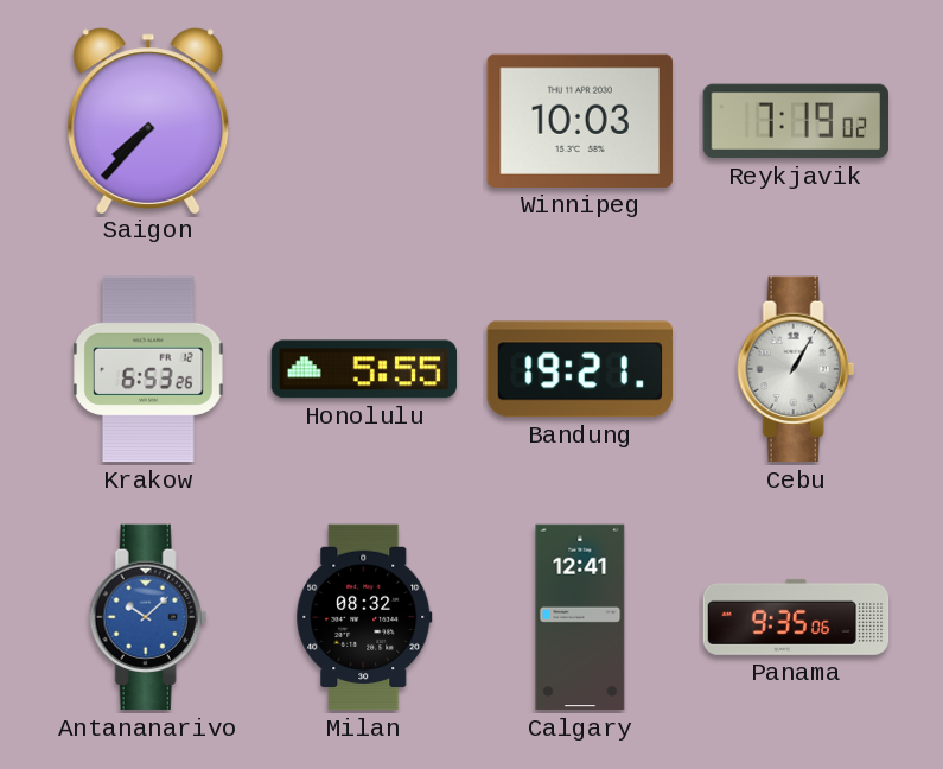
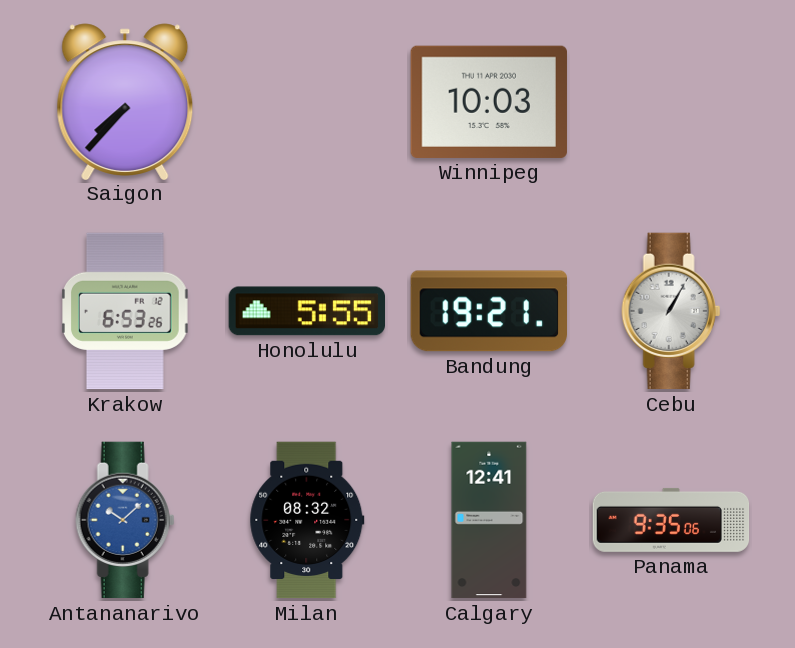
Reykjavik: 7:19 -> none
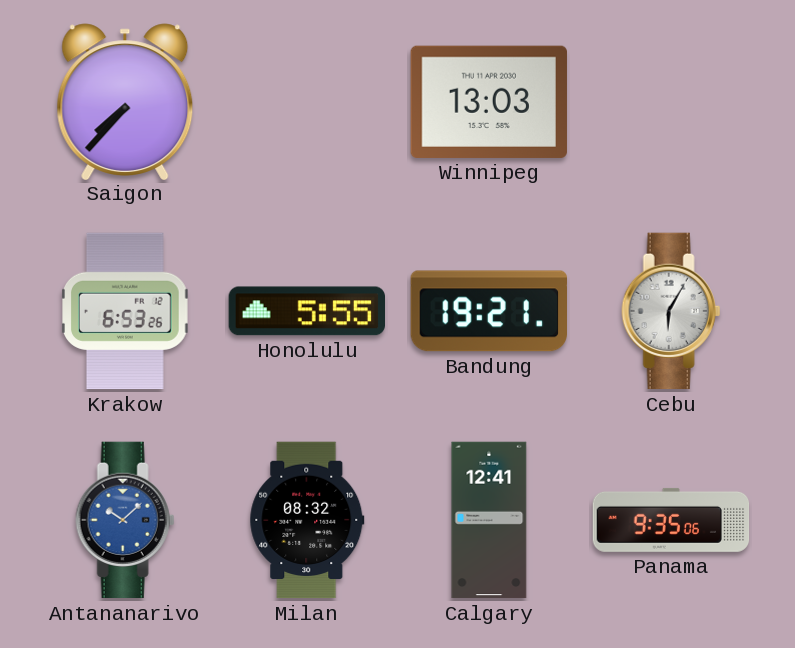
Winnipeg: 10:03 -> 13:03
Cebu: 1:05 -> 6:05
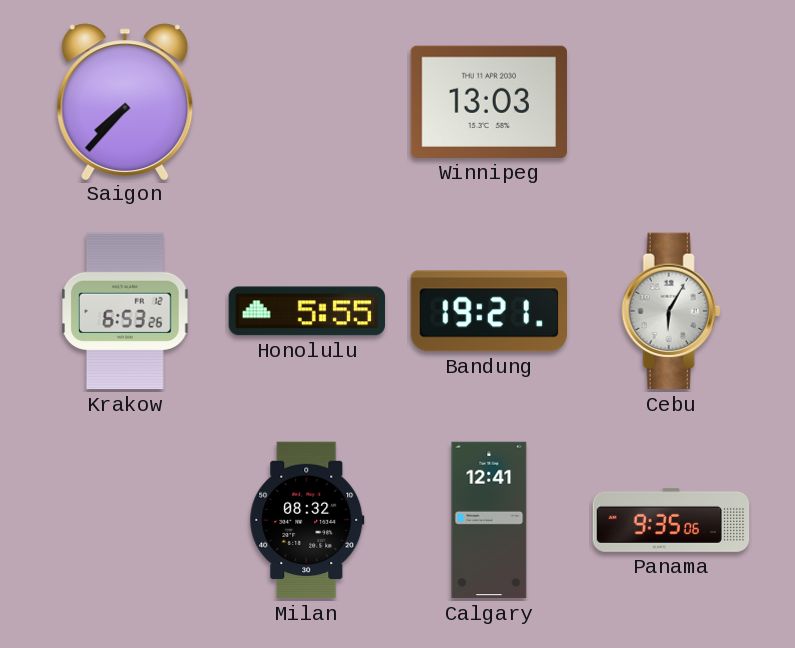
Antananarivo: 10:08 -> none
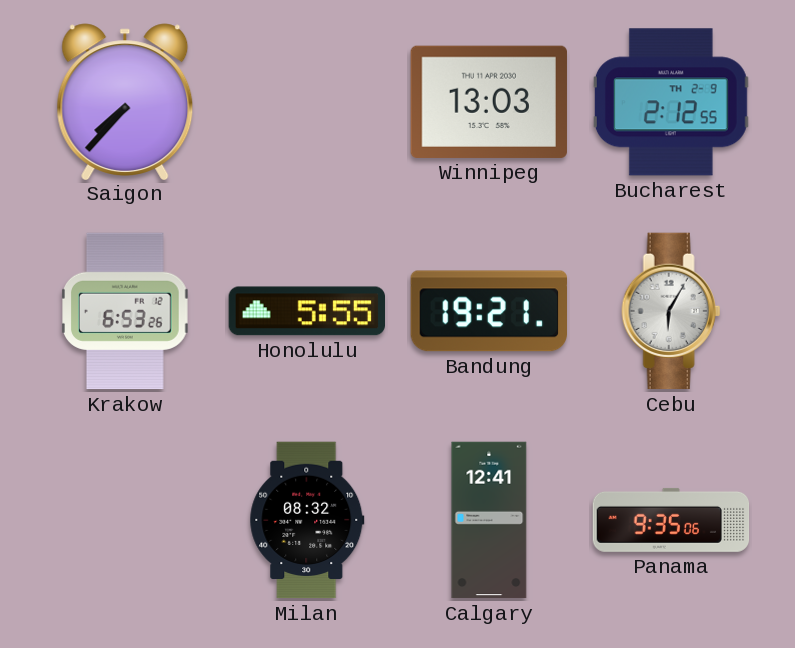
Bucharest: none -> 2:12
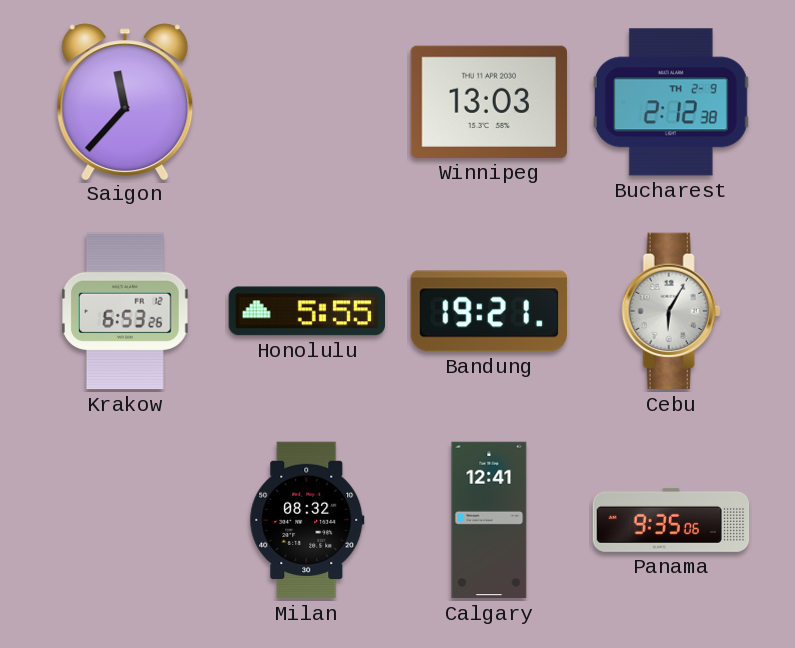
Saigon: 7:37 -> 11:37
Bucharest: 2:12:55 -> 2:12:38
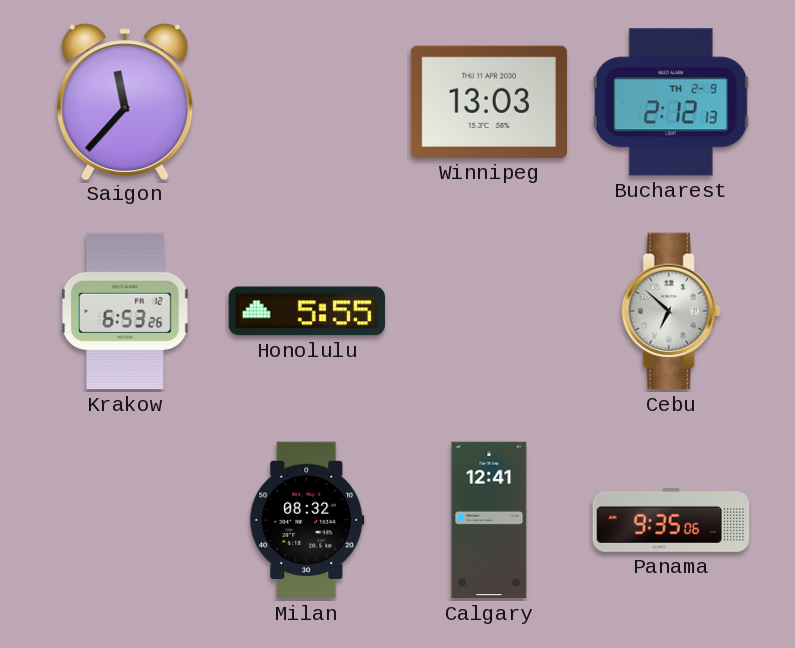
Bucharest: 2:12:38 -> 2:12:13
Bandung: 19:21 -> none
Cebu: 6:05 -> 6:52
